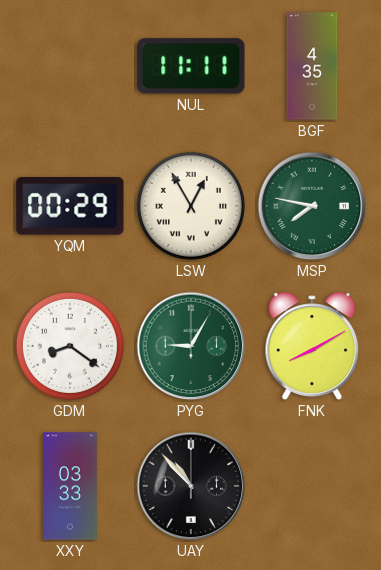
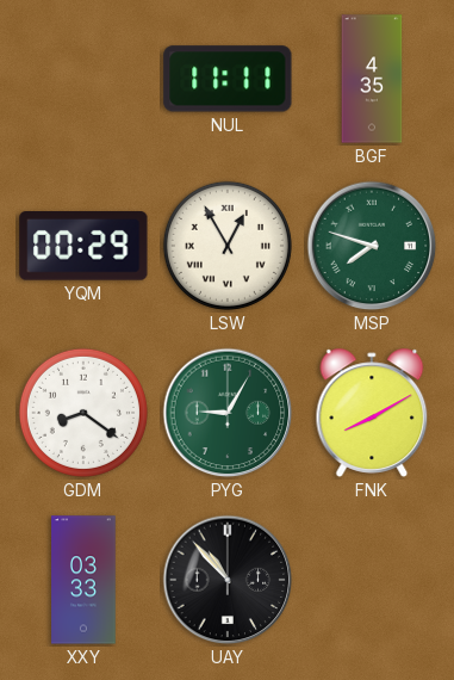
MSP: 7:47 -> 7:48
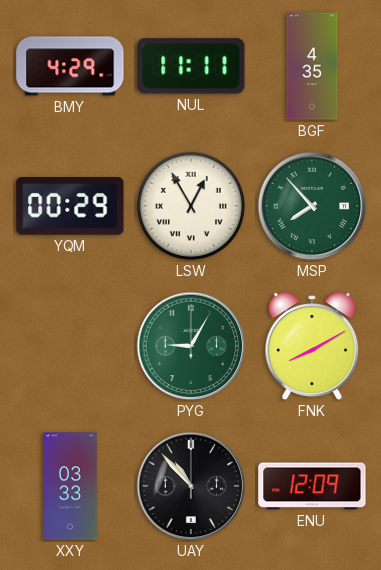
BMY: none -> 4:29
MSP: 7:48 -> 7:53
GDM: 8:21 -> none
ENU: none -> 12:09
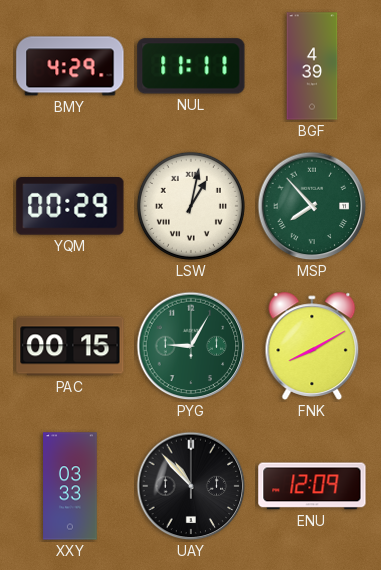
BGF: 4:35 -> 4:39
LSW: 12:55 -> 1:02
PAC: none -> 00:15
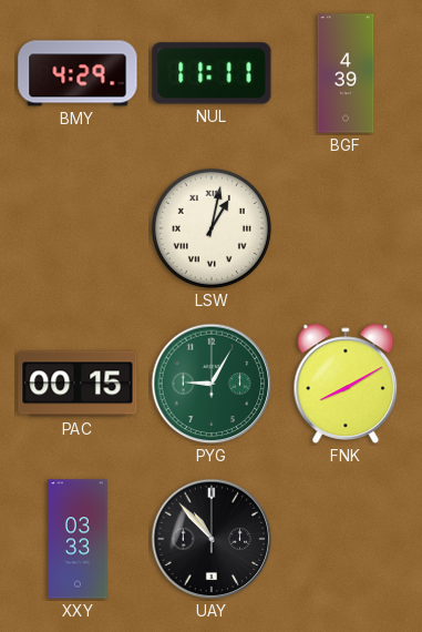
YQM: 00:29 -> none
MSP: 7:53 -> none
ENU: 12:09 -> none
